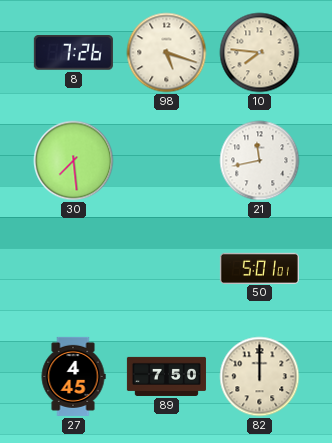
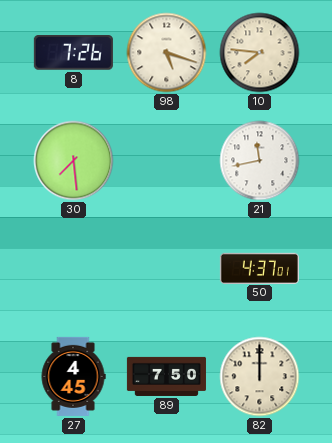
50: 5:01 -> 4:37
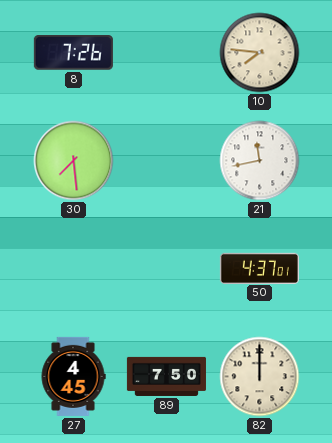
98: 5:18 -> none
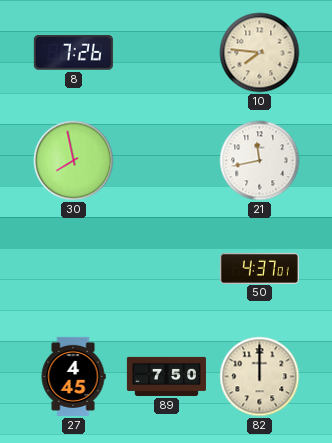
30: 7:29 -> 7:58
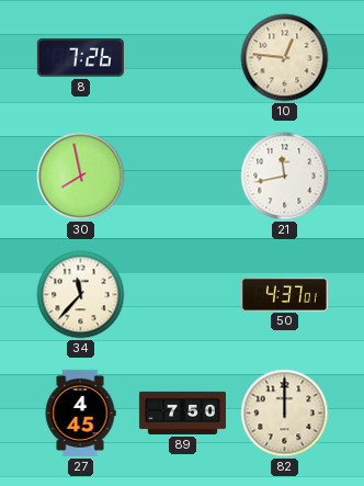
10: 7:46 -> 12:46
34: none -> 11:37
